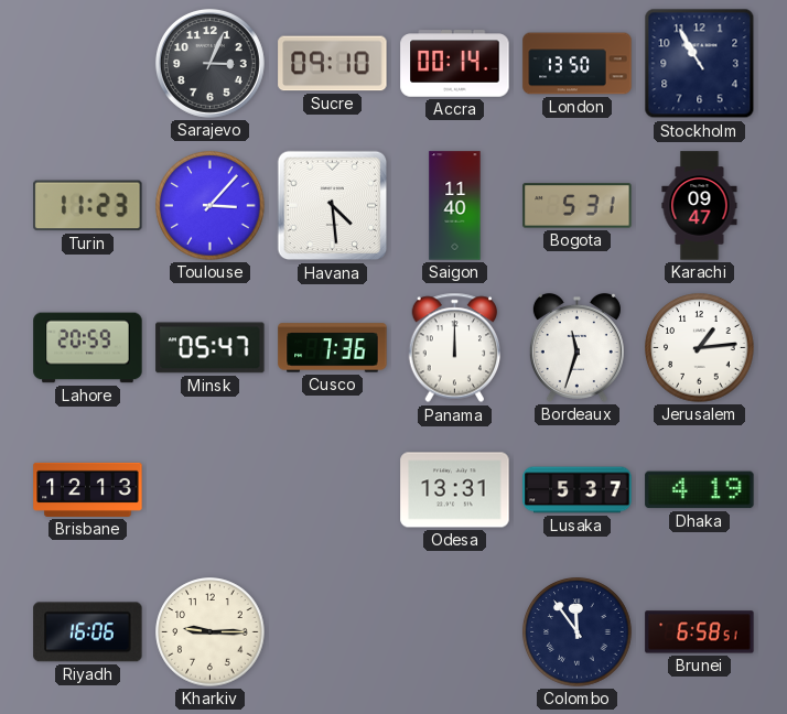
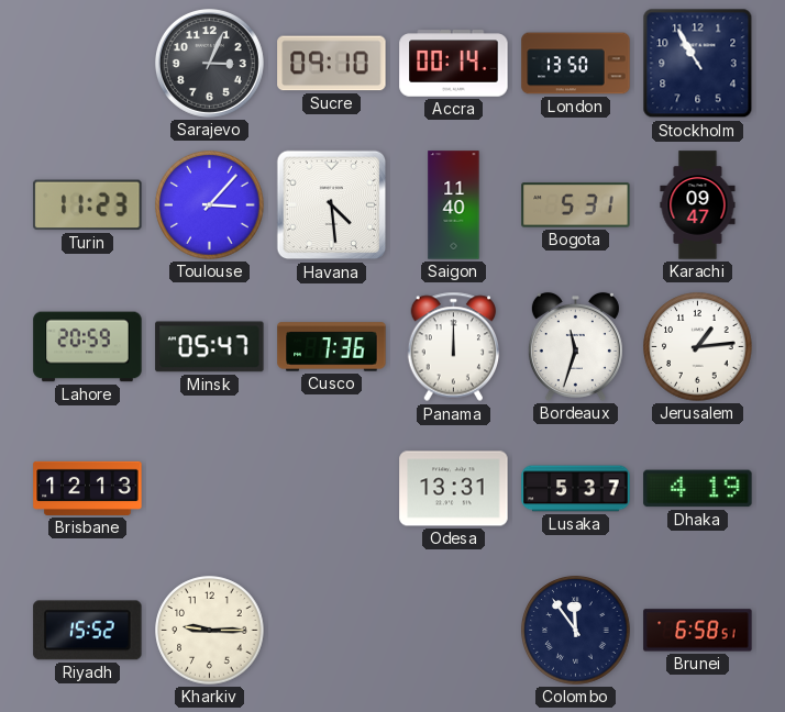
Riyadh: 16:06 -> 15:52
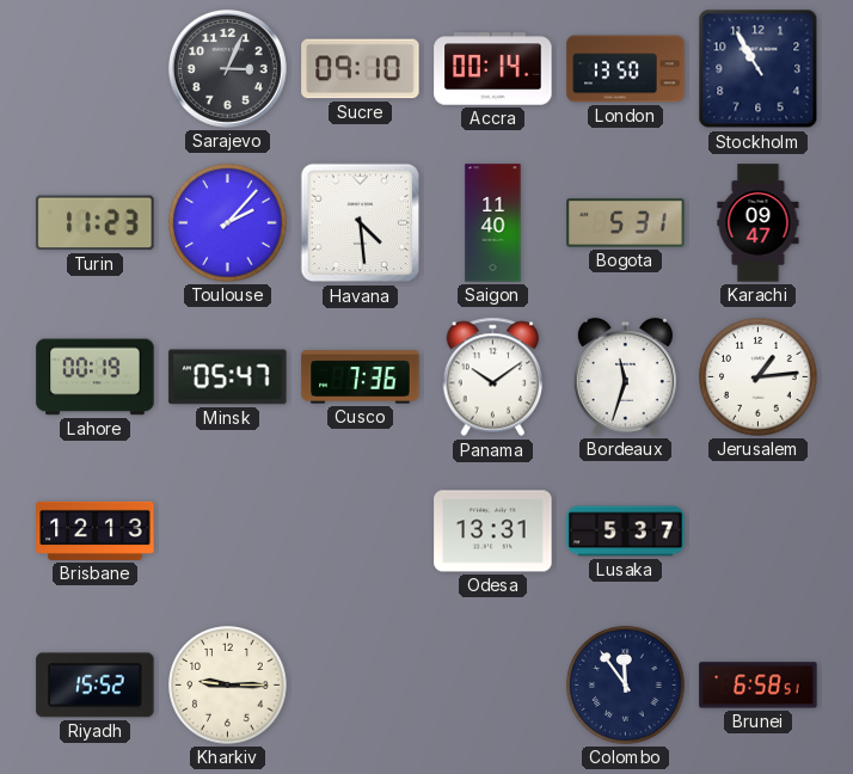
Toulouse: 3:07 -> 2:07
Lahore: 20:59 -> 00:19
Panama: 12:00 -> 10:09
Dhaka: 4:19 -> none
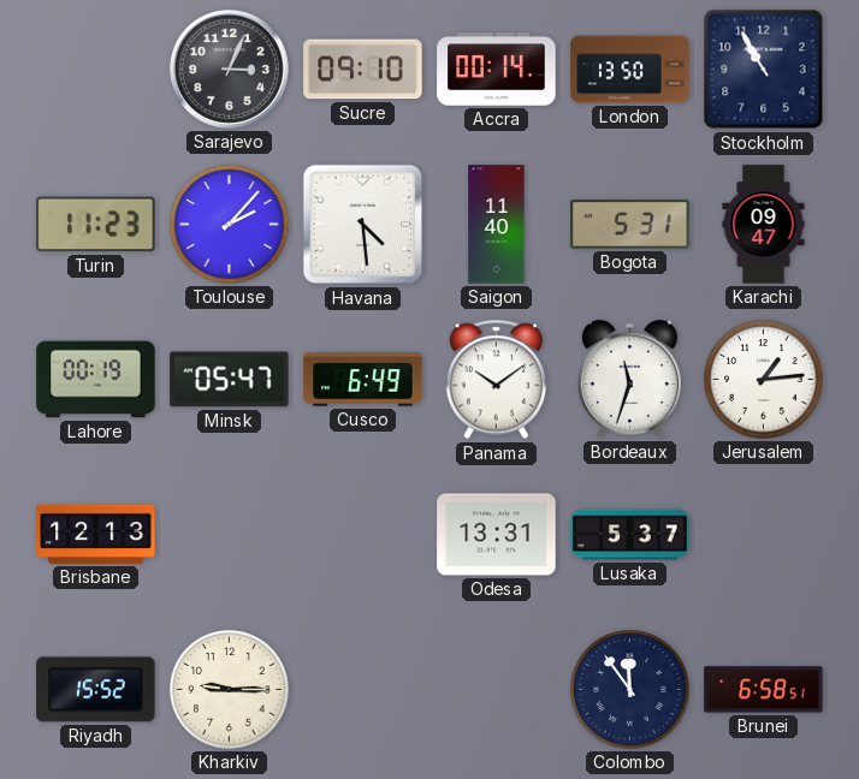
Cusco: 7:36 -> 6:49
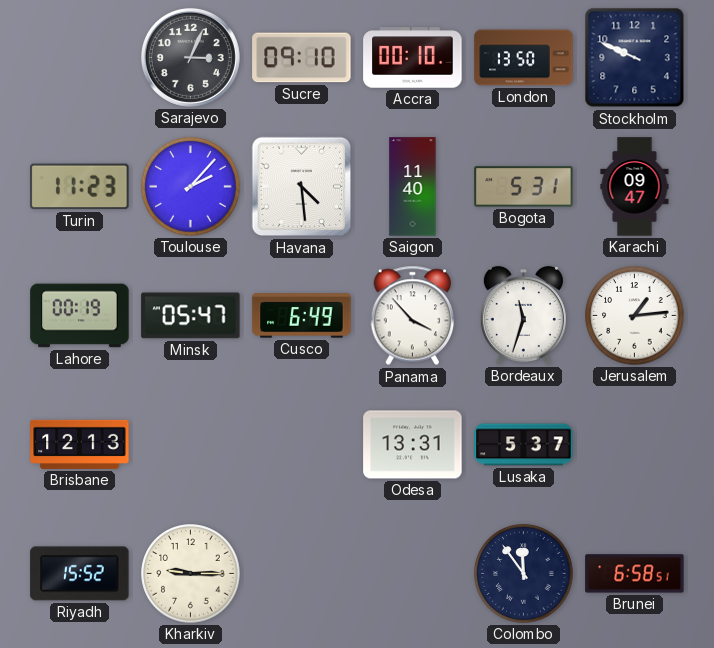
Accra: 00:14 -> 00:10
Stockholm: 10:55 -> 9:49
Panama: 10:09 -> 3:53
